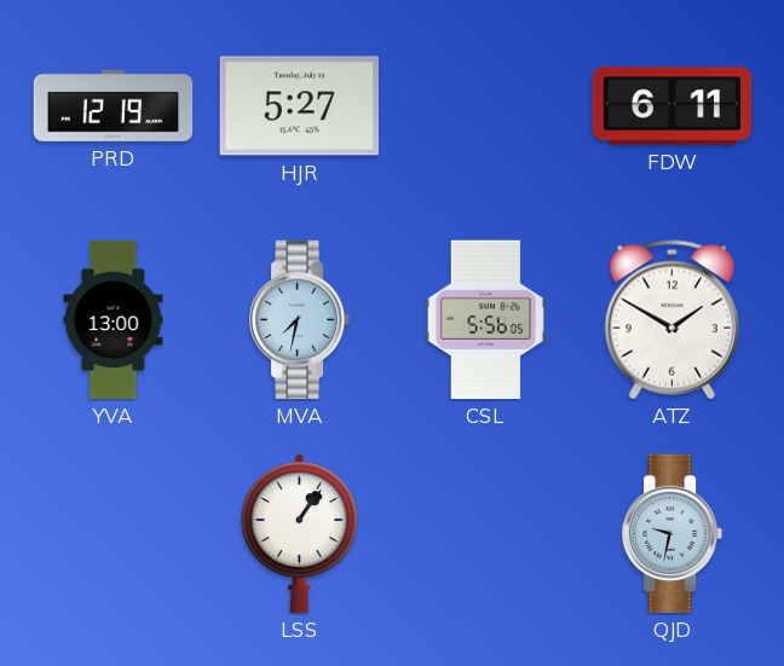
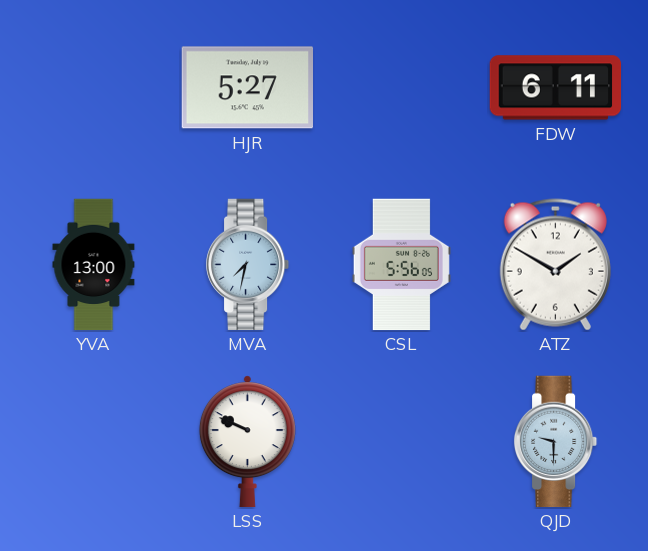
PRD: 12:19 -> none
LSS: 1:06 -> 9:49
QJD: 9:32 -> 9:30
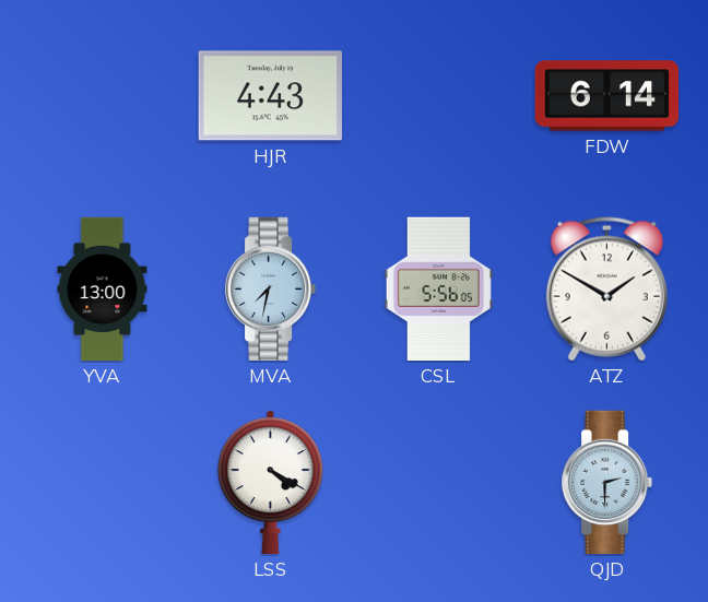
HJR: 5:27 -> 4:43
FDW: 6:11 -> 6:14
LSS: 9:49 -> 4:20
QJD: 9:30 -> 2:30
